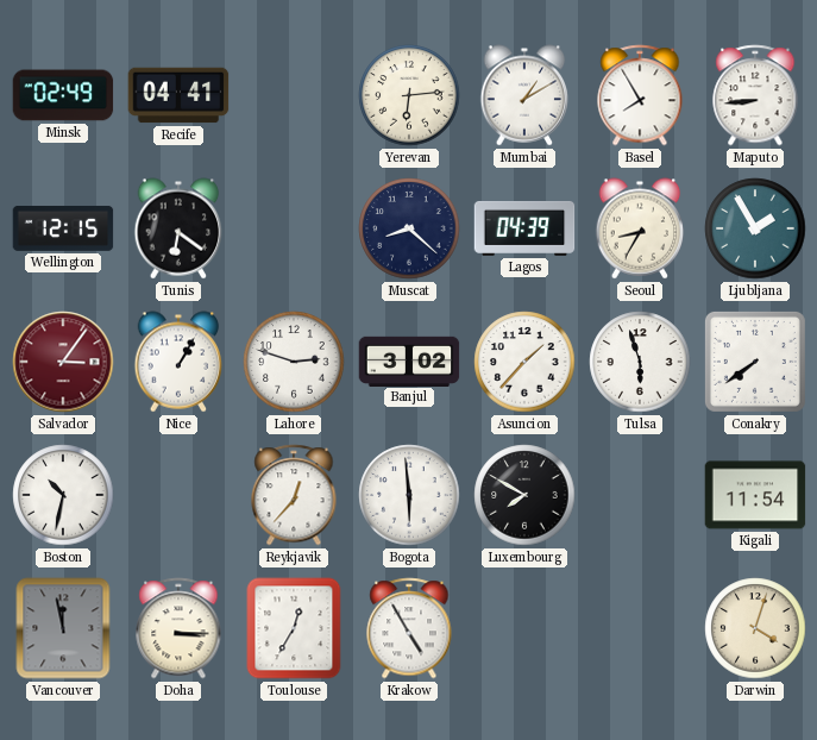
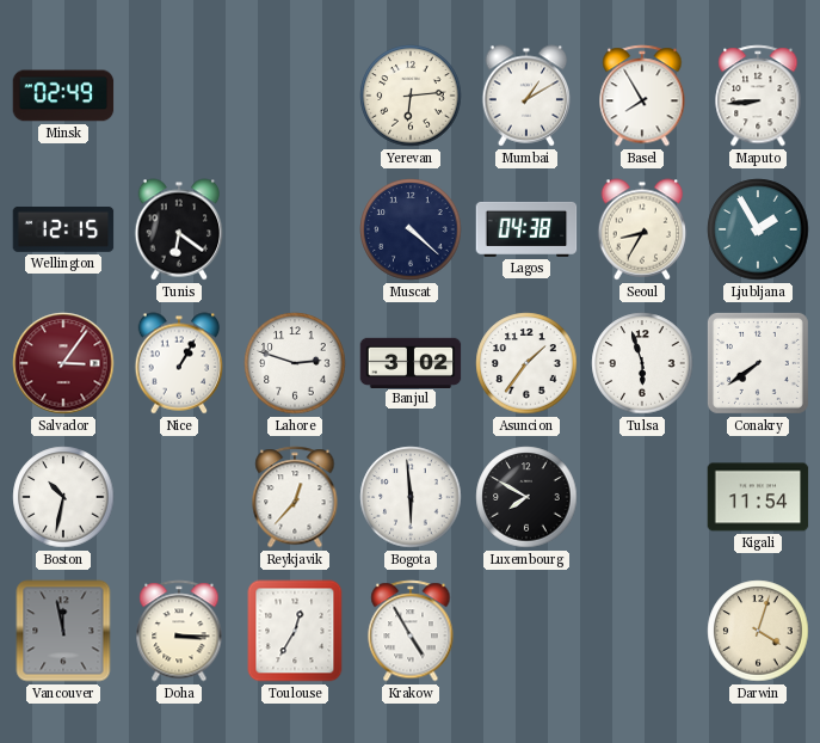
Recife: 04:41 -> none
Muscat: 8:22 -> 4:22
Lagos: 04:39 -> 04:38
Asuncion: 1:37 -> 1:36
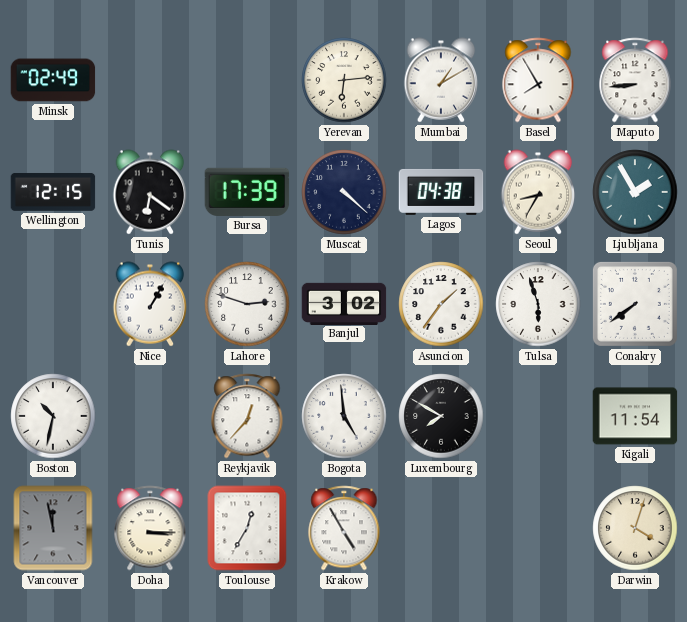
Bursa: none -> 17:39
Salvador: 3:06 -> none
Bogota: 5:59 -> 4:59
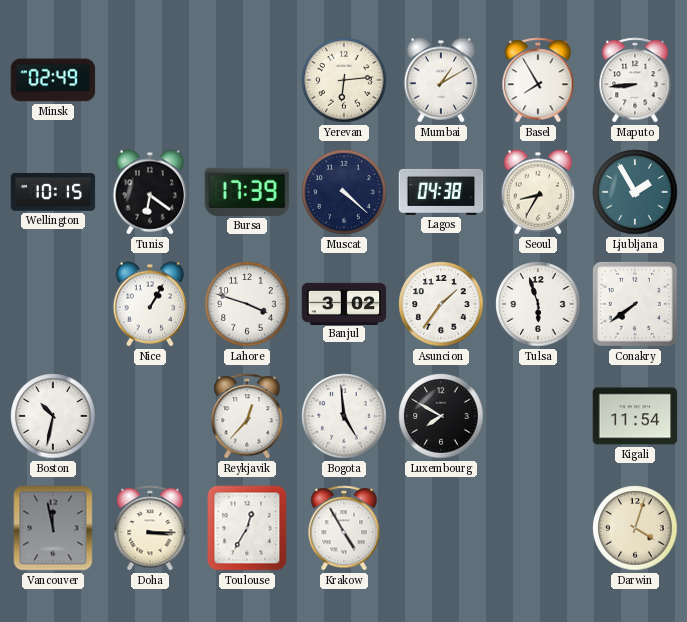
Wellington: 12:15 -> 10:15
Lahore: 2:48 -> 3:48
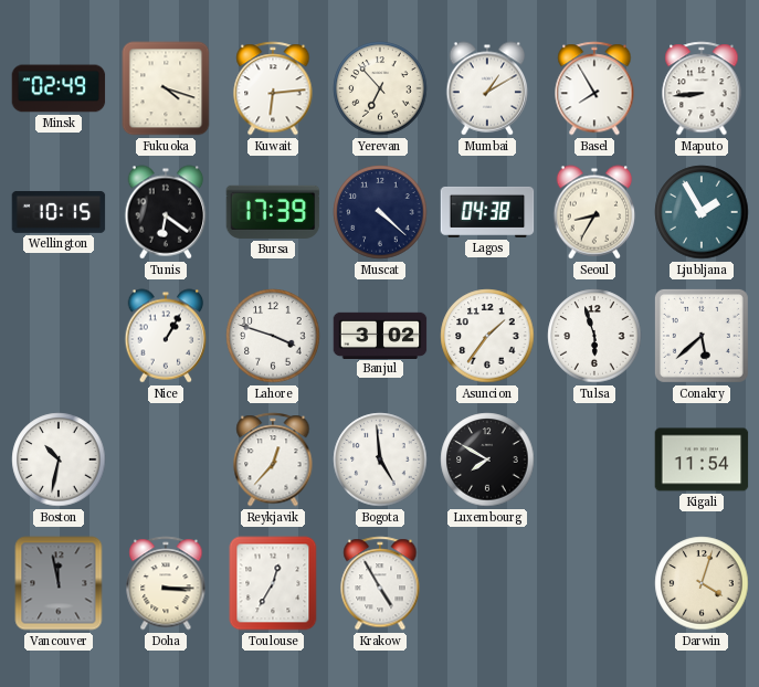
Fukuoka: none -> 4:18
Kuwait: none -> 6:14
Yerevan: 6:14 -> 6:53
Conakry: 7:39 -> 5:38
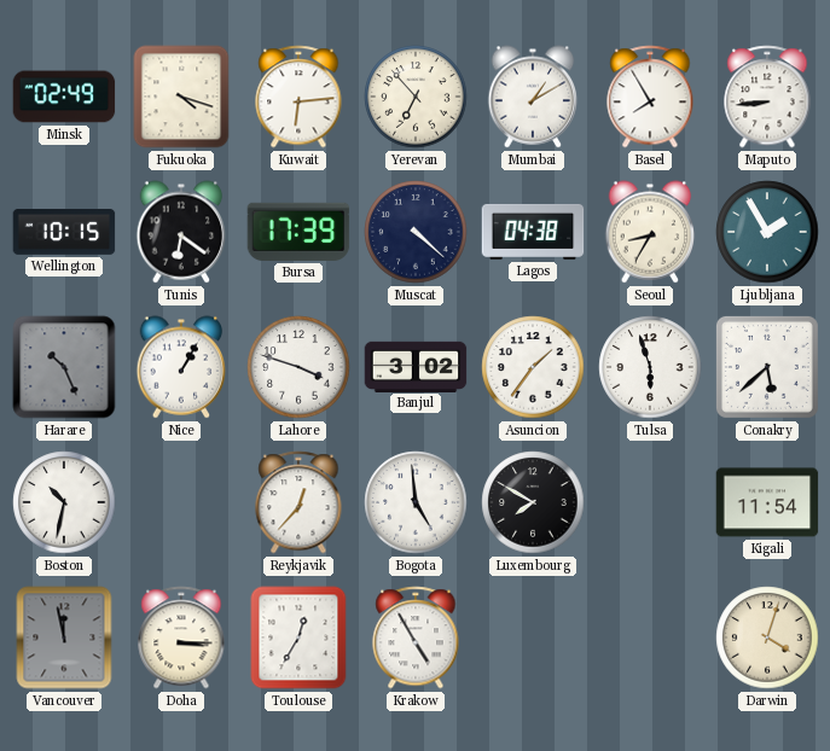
Harare: none -> 10:26
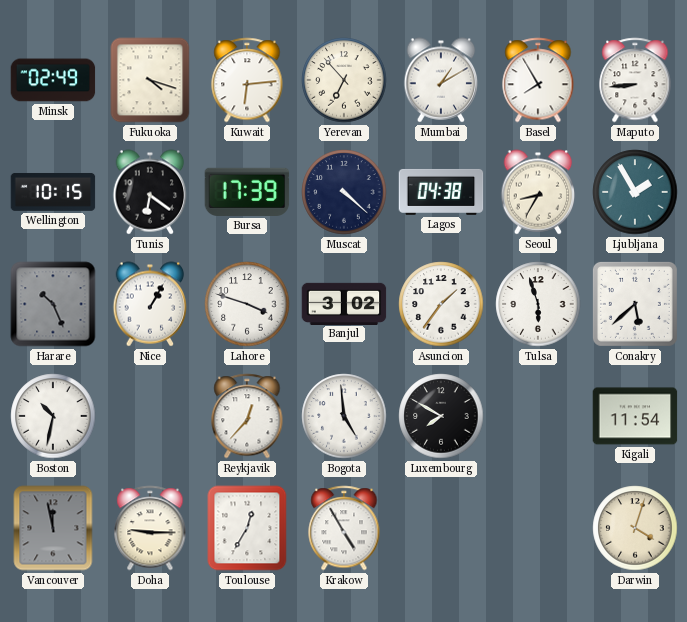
Doha: 3:15 -> 9:15
